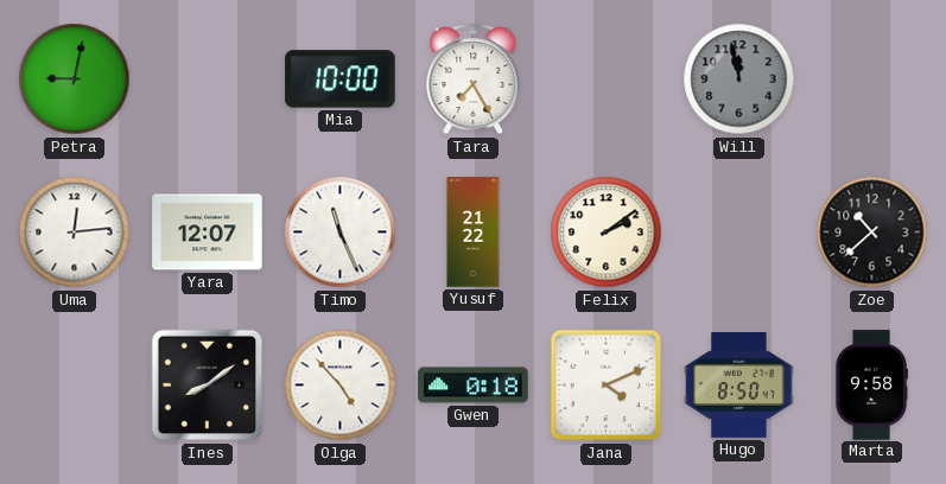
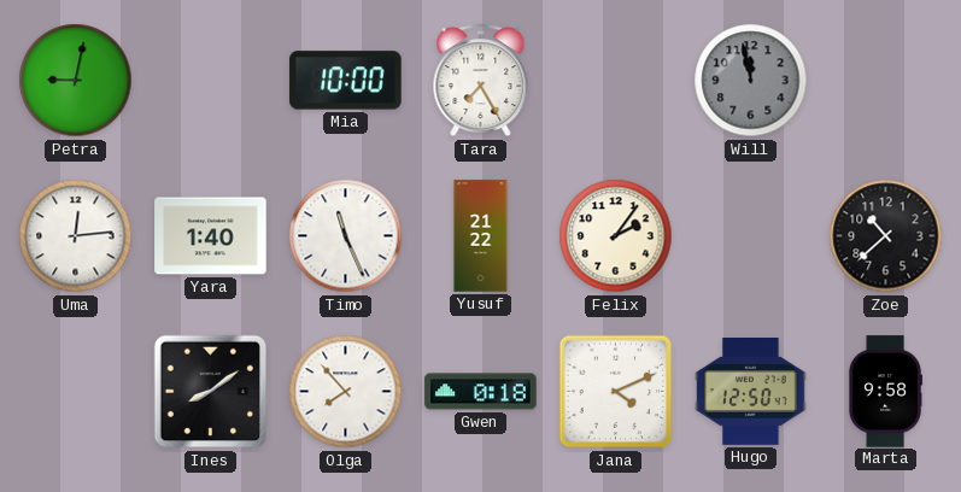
Yara: 12:07 -> 1:40
Felix: 2:09 -> 2:06
Olga: 4:53 -> 7:53
Hugo: 8:50 -> 12:50
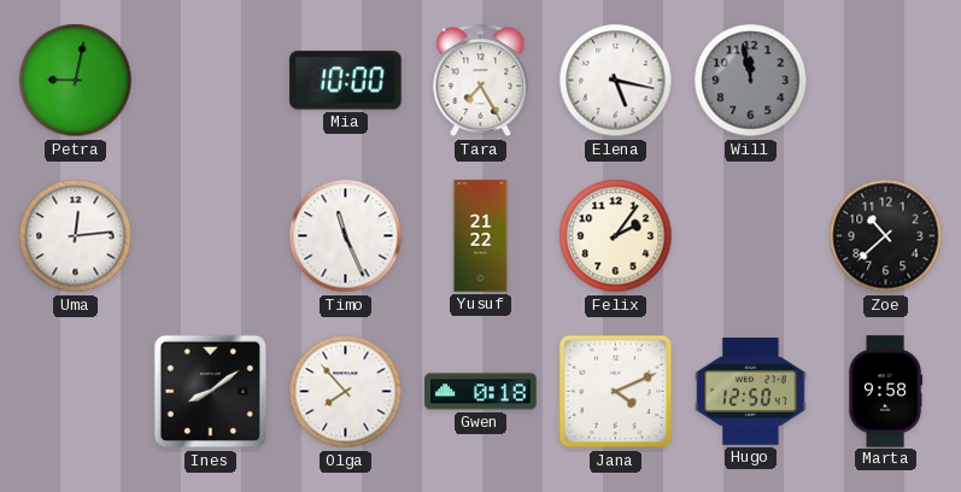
Elena: none -> 5:17
Yara: 1:40 -> none
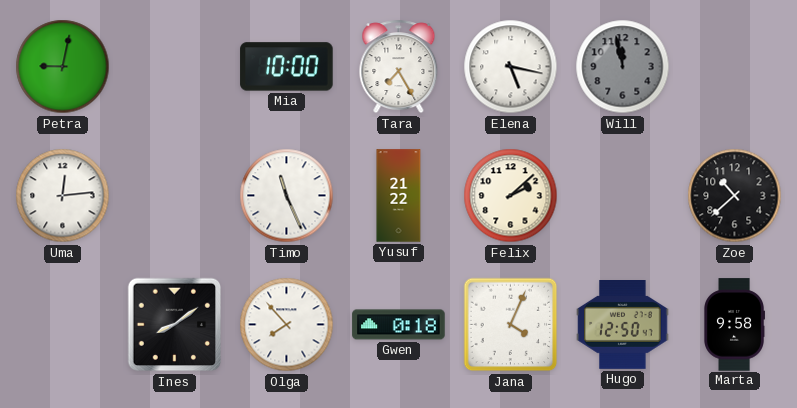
Felix: 2:06 -> 2:08
Jana: 4:11 -> 4:04
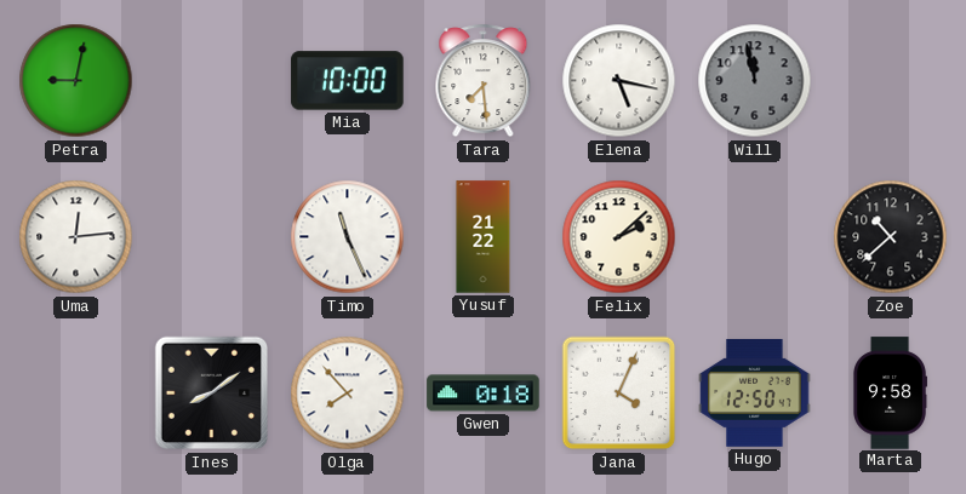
Tara: 7:25 -> 7:29
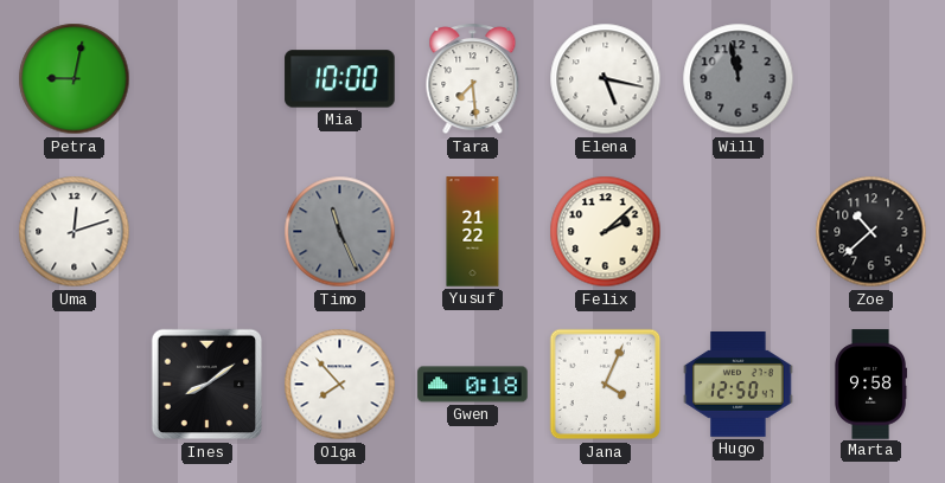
Uma: 12:14 -> 12:12
Timo dial: white -> grey
